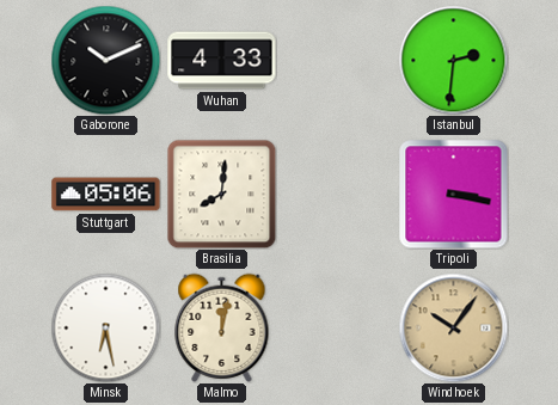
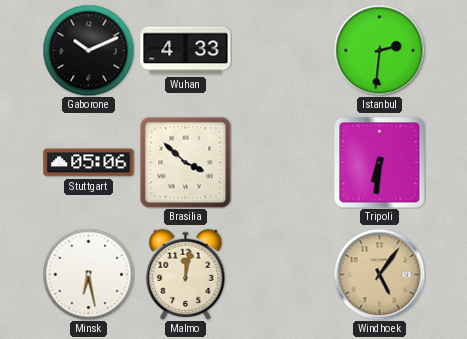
Brasilia: 8:01 -> 3:52
Tripoli: 3:17 -> 6:31
Windhoek: 10:06 -> 5:06
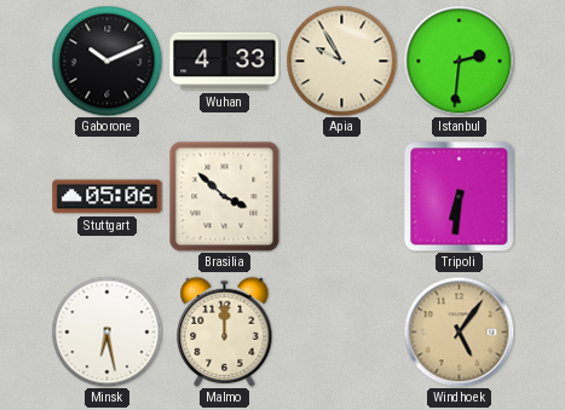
Apia: none -> 9:55
Malmo: 12:02 -> 12:00
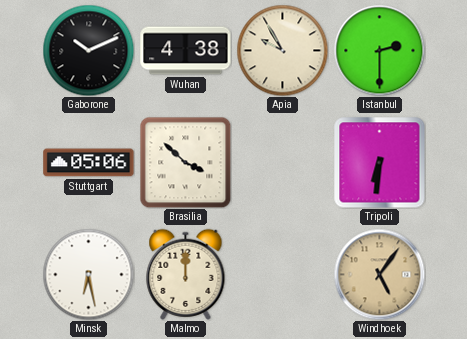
Wuhan: 4:33 -> 4:38
Istanbul: 2:31 -> 2:30
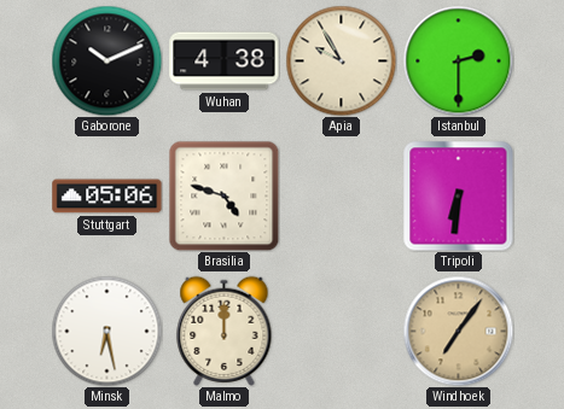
Brasilia: 3:52 -> 4:48
Windhoek: 5:06 -> 7:06
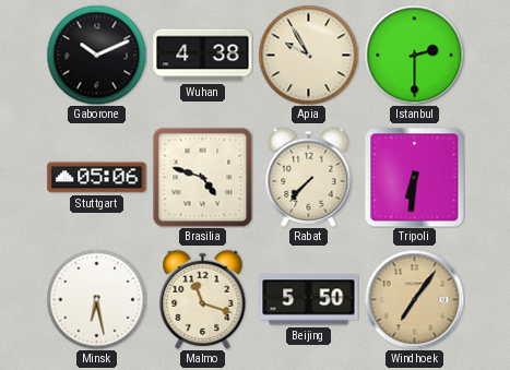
Rabat: none -> 7:37
Malmo: 12:00 -> 11:18
Beijing: none -> 5:50
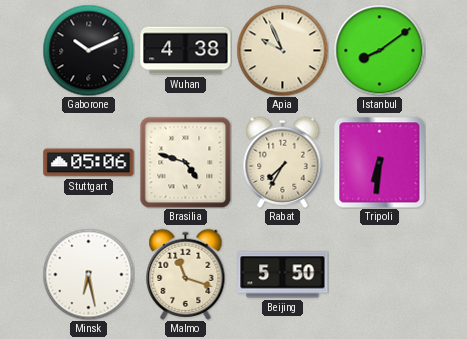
Apia: 9:55 -> 9:56
Istanbul: 2:30 -> 8:09
Rabat: 7:37 -> 7:35
Windhoek: 7:06 -> none
